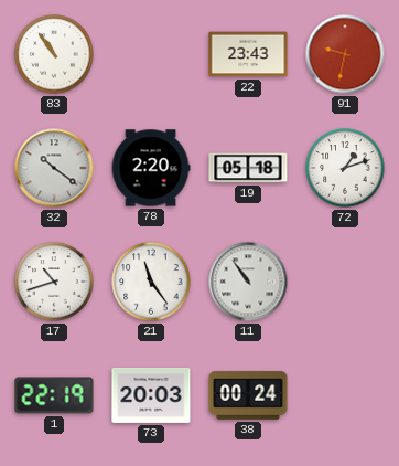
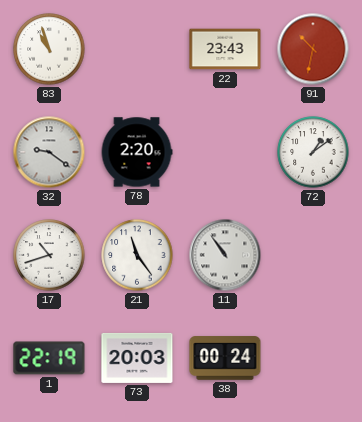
83: 10:54 -> 10:57
91: 9:32 -> 10:32
32: 10:21 -> 9:21
19: 05:18 -> none
72: 1:12 -> 1:09
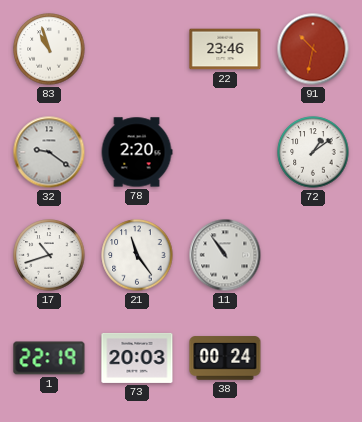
22: 23:43 -> 23:46
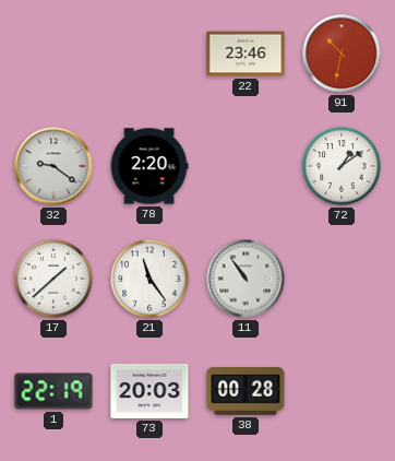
83: 10:57 -> none
17: 10:42 -> 1:38
38: 00:24 -> 00:28
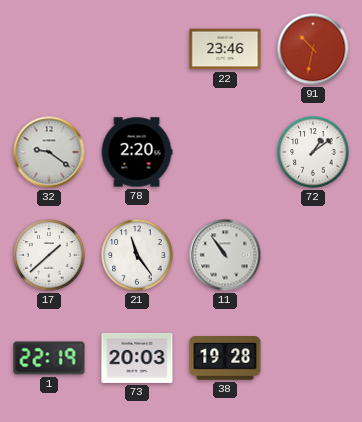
38: 00:28 -> 19:28
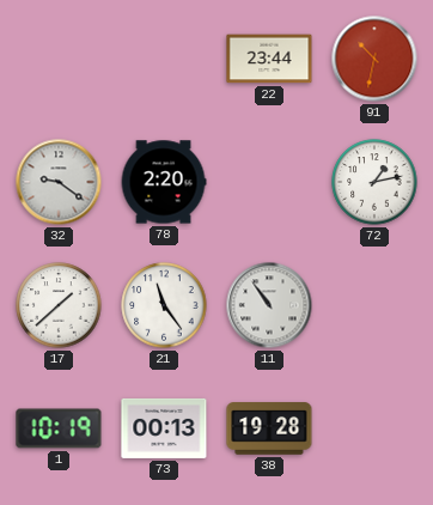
22: 23:46 -> 23:44
72: 1:09 -> 1:13
1: 22:19 -> 10:19
73: 20:03 -> 00:13
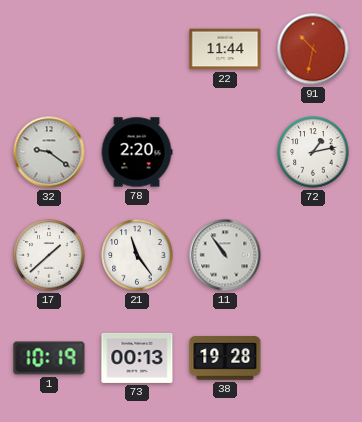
22: 23:44 -> 11:44
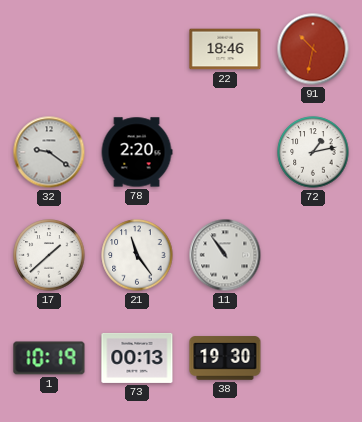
22: 11:44 -> 18:46
38: 19:28 -> 19:30
